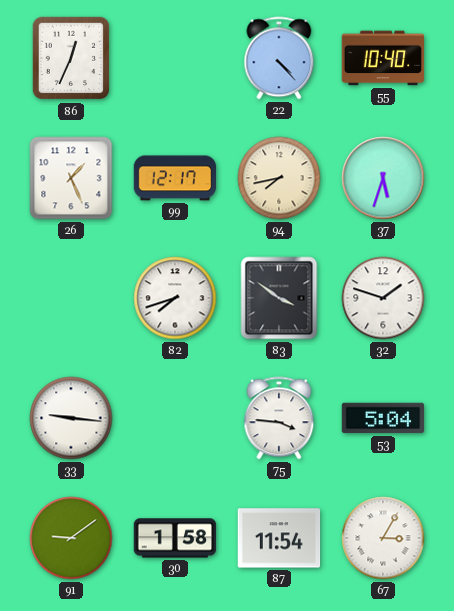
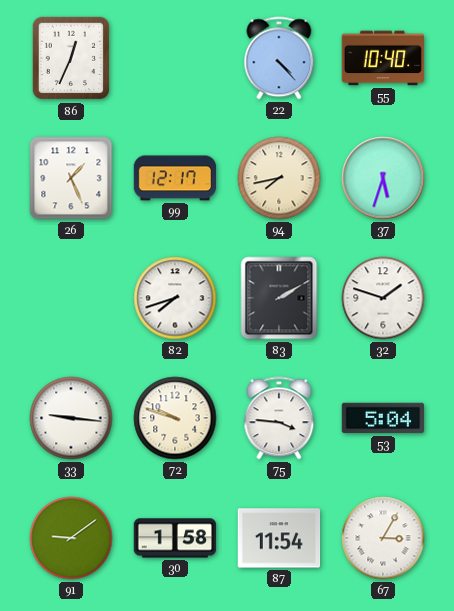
83: 3:51 -> 2:10
72: none -> 9:48
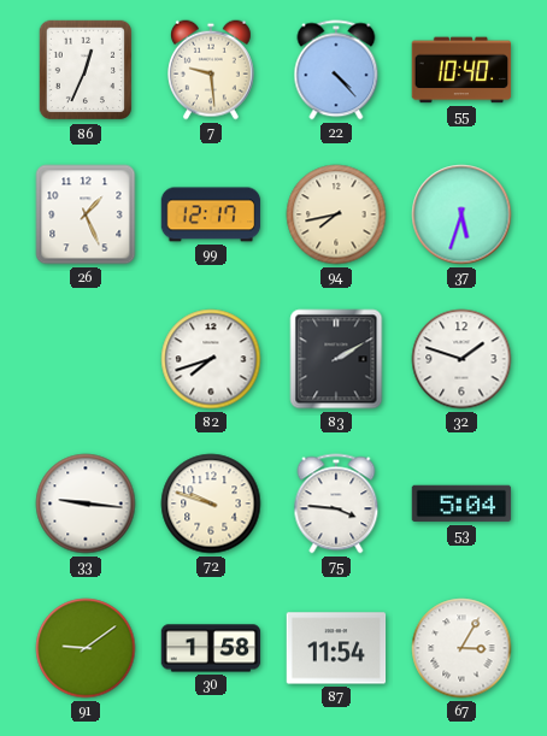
7: none -> 9:29
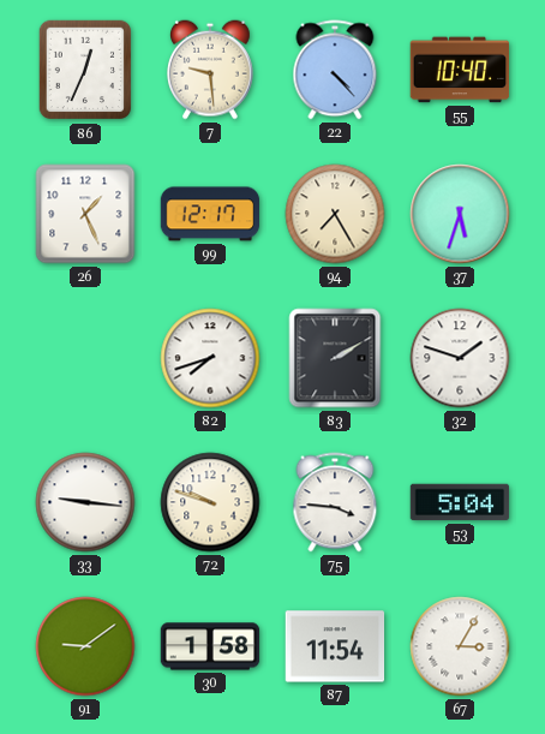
94: 7:43 -> 7:25
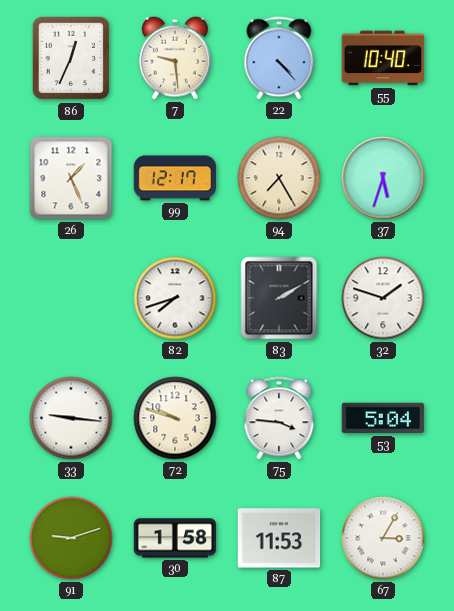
91: 9:09 -> 9:12
87: 11:54 -> 11:53
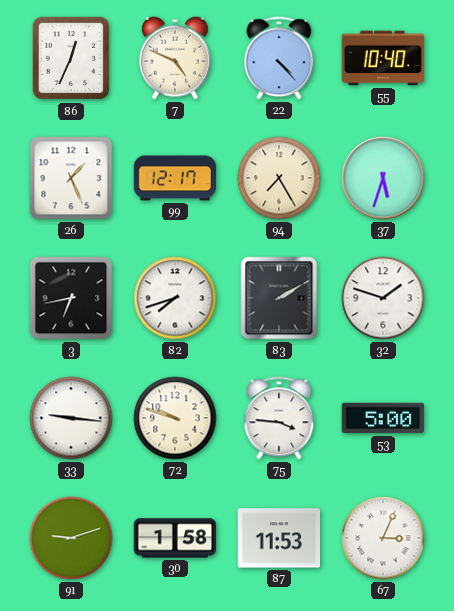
7: 9:29 -> 4:49
3: none -> 6:43
53: 5:04 -> 5:00
67: 3:05 -> 3:04
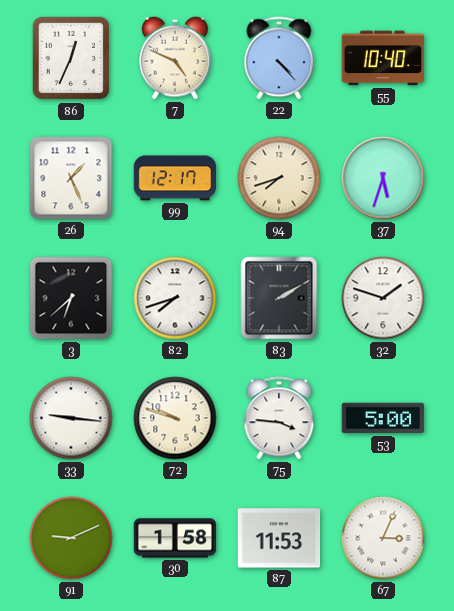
94: 7:25 -> 7:42
3: 6:43 -> 6:38
91: 9:12 -> 9:11
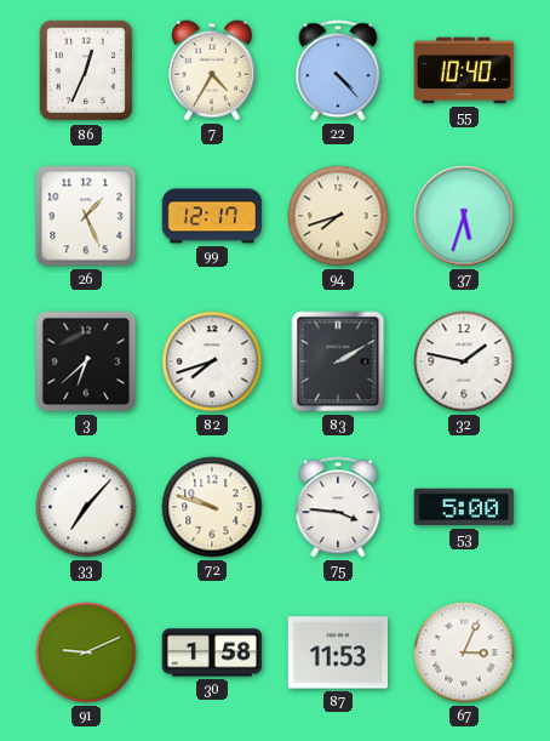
7: 4:49 -> 4:35
32: 1:48 -> 1:47
33: 9:16 -> 7:07
